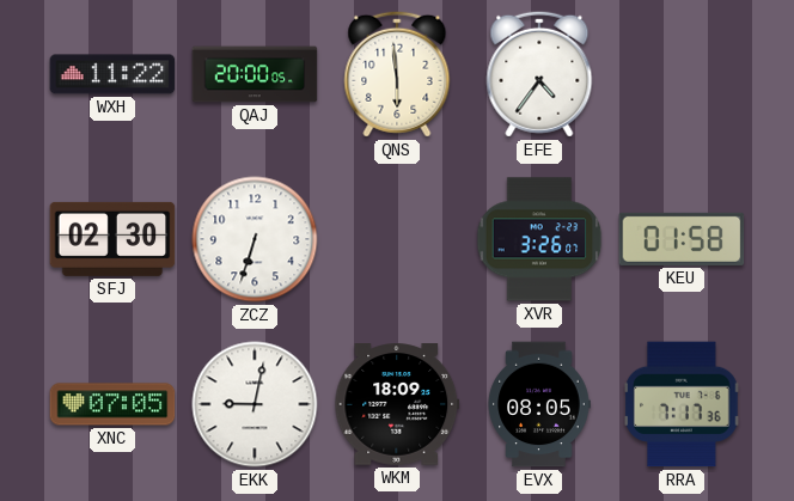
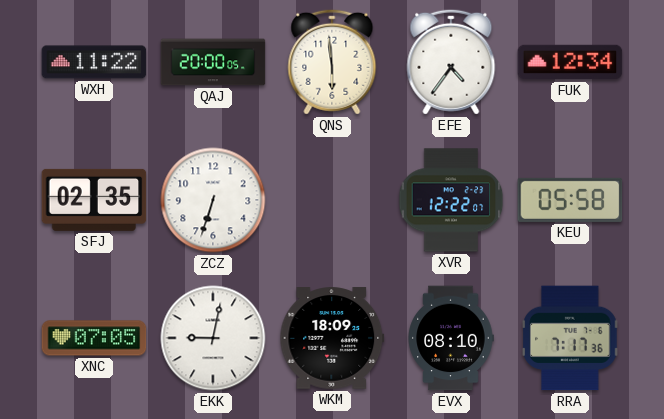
FUK: none -> 12:34
SFJ: 02:30 -> 02:35
XVR: 3:26 -> 12:22
KEU: 01:58 -> 05:58
EVX: 08:05 -> 08:10
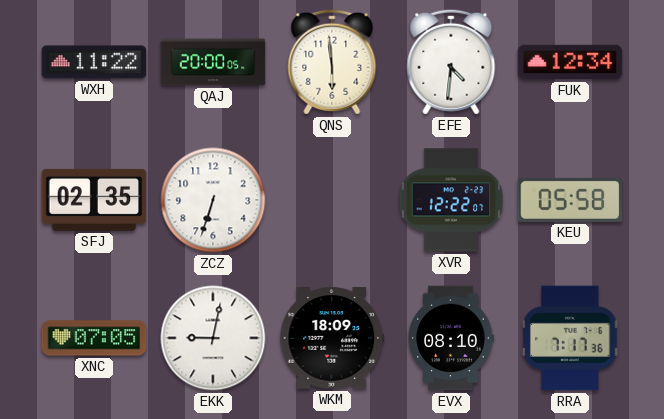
EFE: 4:36 -> 4:31
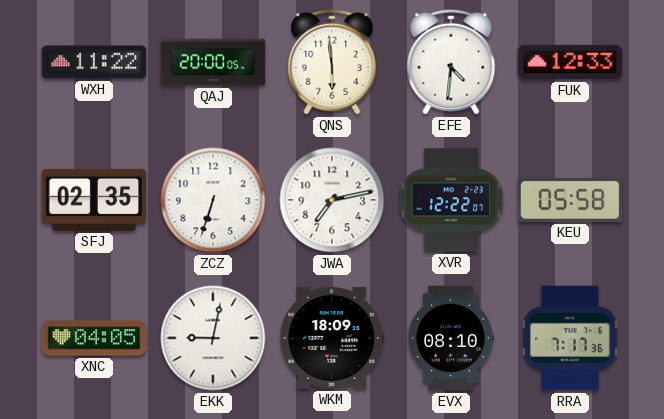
FUK: 12:34 -> 12:33
JWA: none -> 7:13
XNC: 07:05 -> 04:05
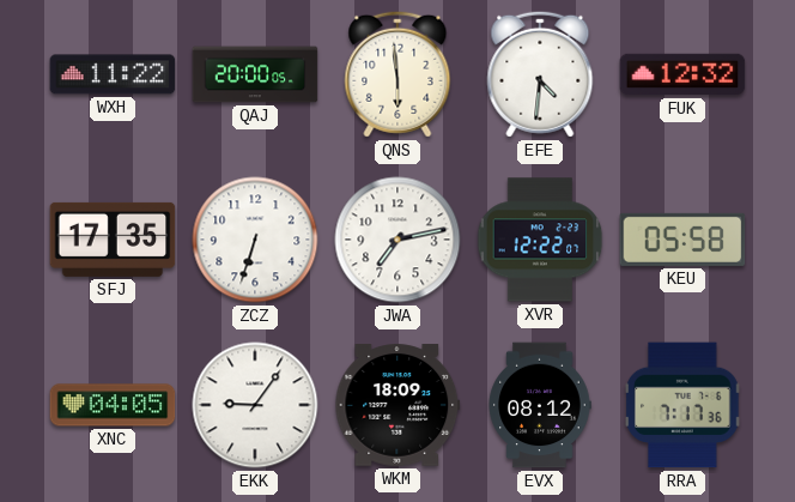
FUK: 12:33 -> 12:32
SFJ: 02:35 -> 17:35
EKK: 9:02 -> 9:06
EVX: 08:10 -> 08:12
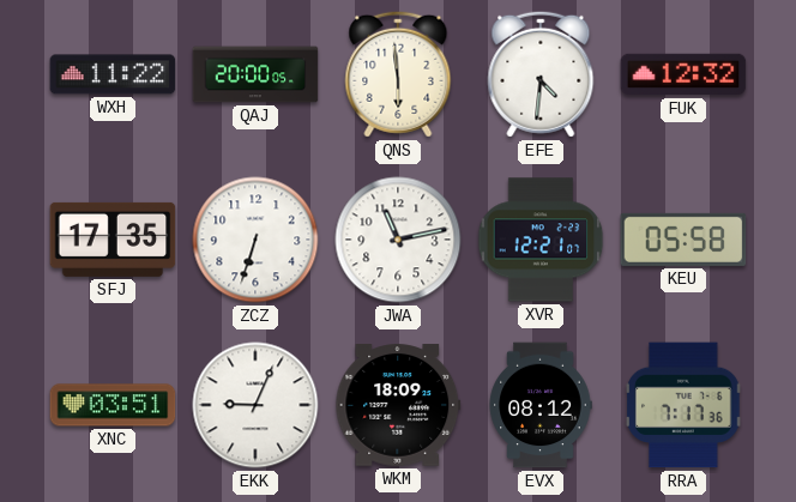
JWA: 7:13 -> 11:13
XVR: 12:22 -> 12:21
XNC: 04:05 -> 03:51
EKK: 9:06 -> 9:04
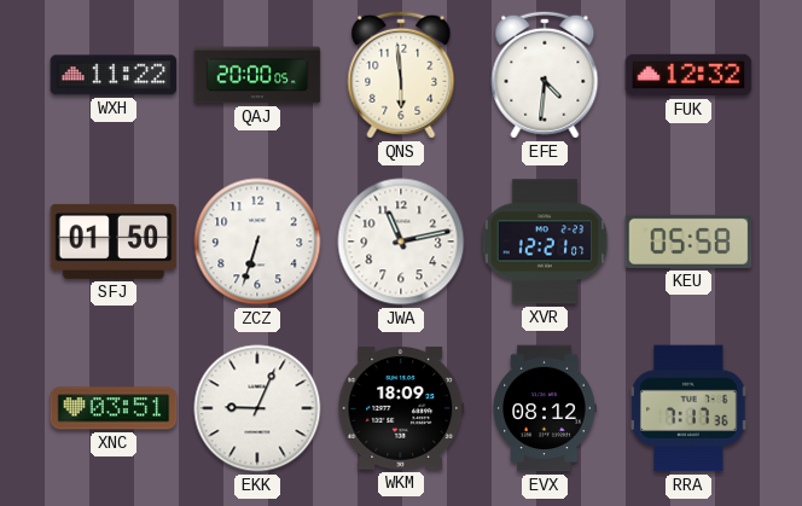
SFJ: 17:35 -> 01:50
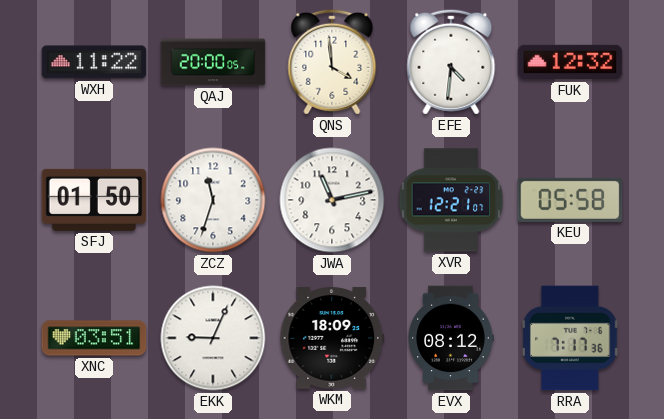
QNS: 5:59 -> 3:59
ZCZ: 6:33 -> 11:33
